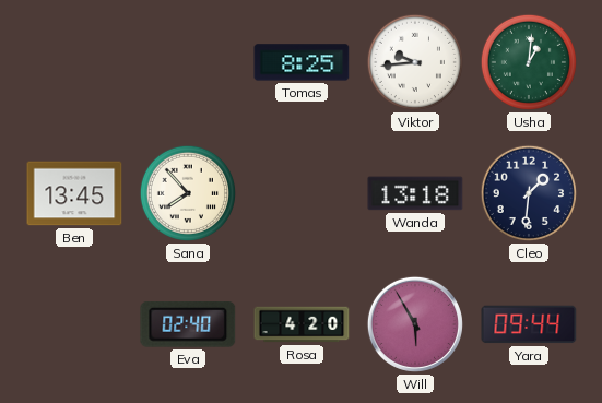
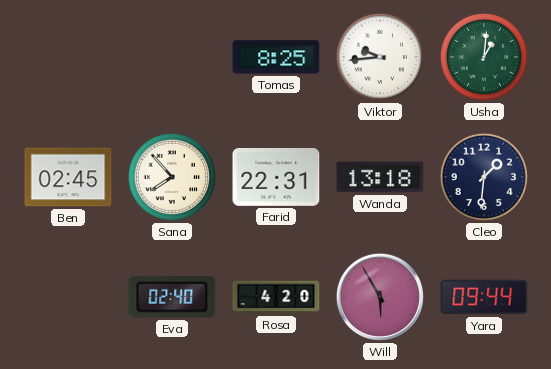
Ben: 13:45 -> 02:45
Farid: none -> 22:31
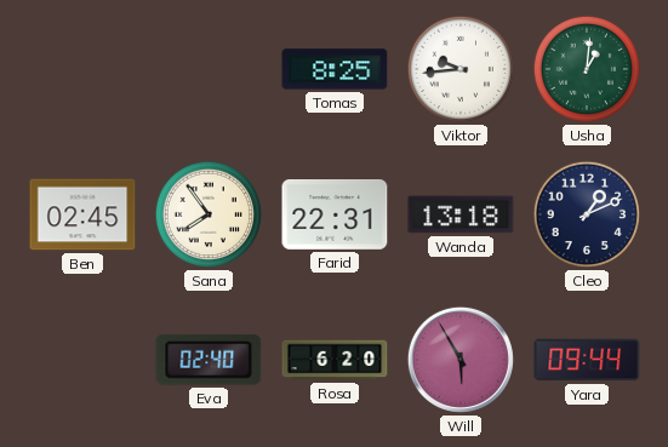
Sana: 7:53 -> 7:54
Cleo: 1:31 -> 1:11
Rosa: 4:20 -> 6:20
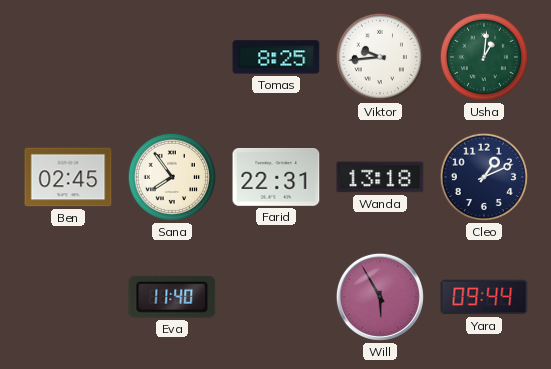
Eva: 02:40 -> 11:40
Rosa: 6:20 -> none
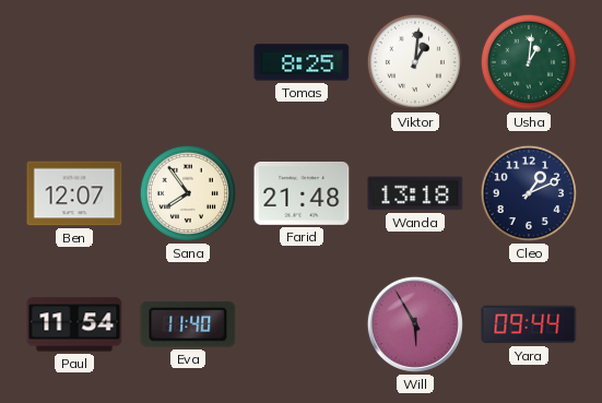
Viktor: 9:44 -> 1:01
Ben: 02:45 -> 12:07
Farid: 22:31 -> 21:48
Paul: none -> 11:54
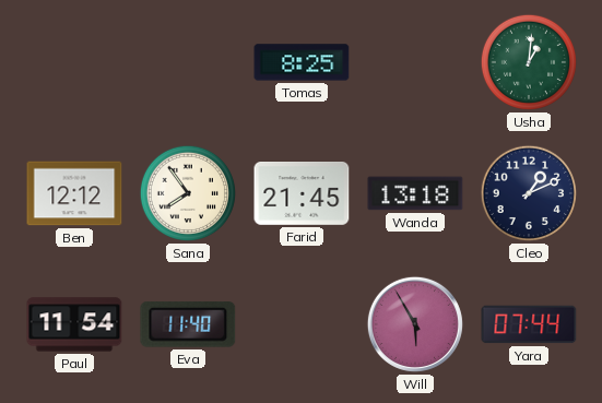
Viktor: 1:01 -> none
Ben: 12:07 -> 12:12
Farid: 21:48 -> 21:45
Yara: 09:44 -> 07:44
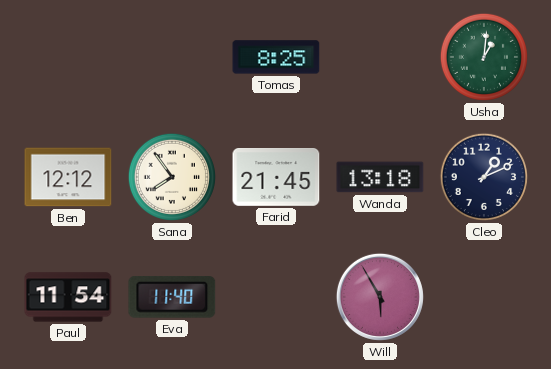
Yara: 07:44 -> none
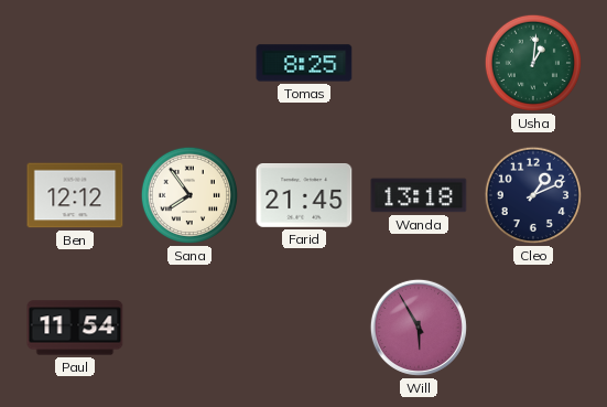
Eva: 11:40 -> none
